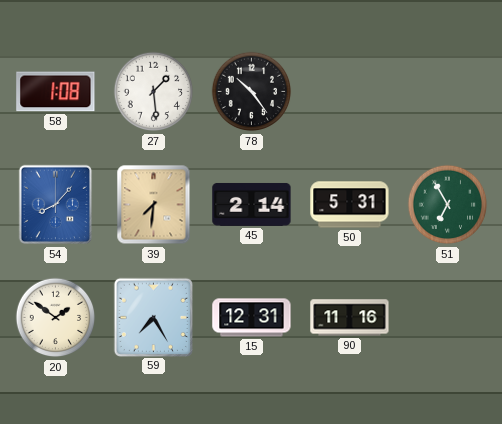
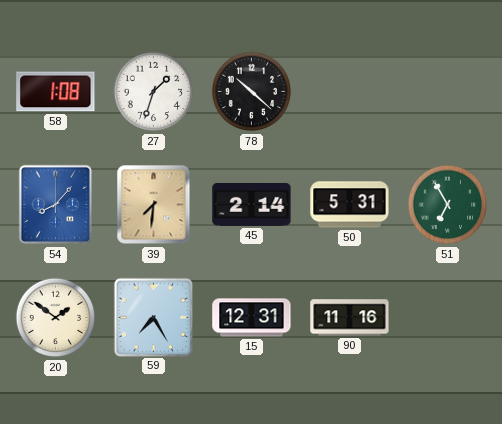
27: 1:29 -> 1:33
78: 10:24 -> 10:22
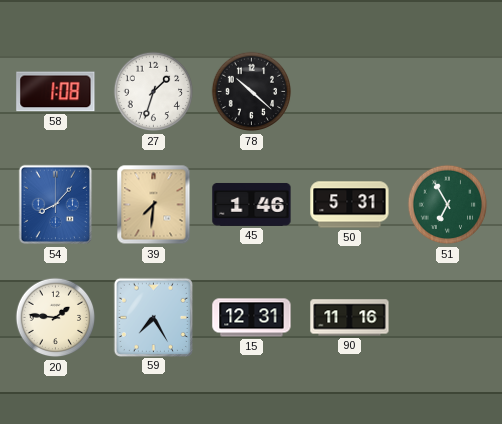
45: 2:14 -> 1:46
20: 1:51 -> 1:46
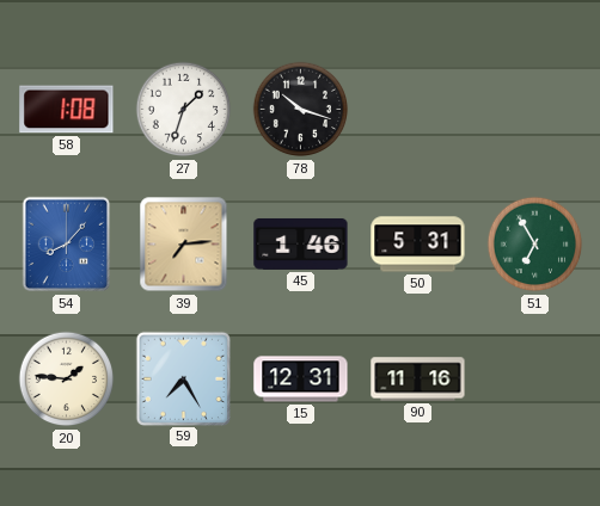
78: 10:22 -> 10:18
39: 7:31 -> 7:14
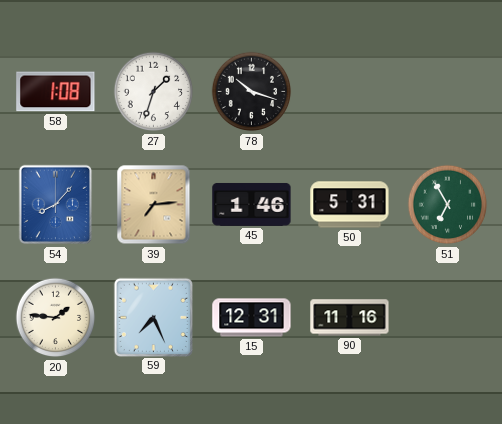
59: 7:25 -> 7:26
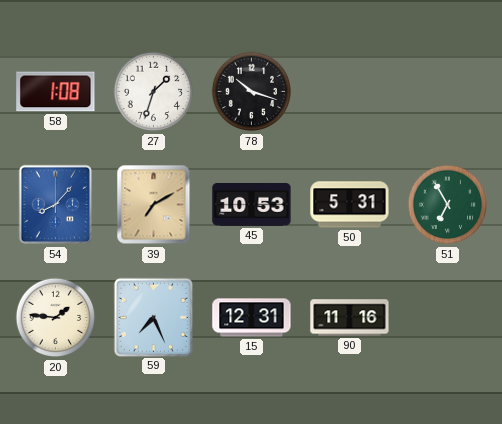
39: 7:14 -> 7:10
45: 1:46 -> 10:53
